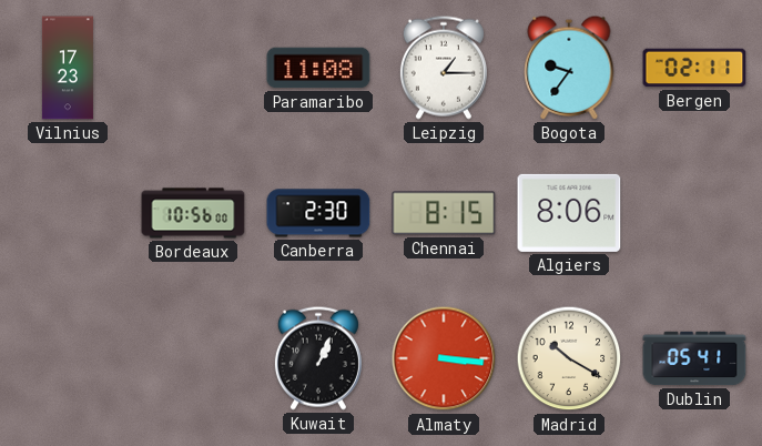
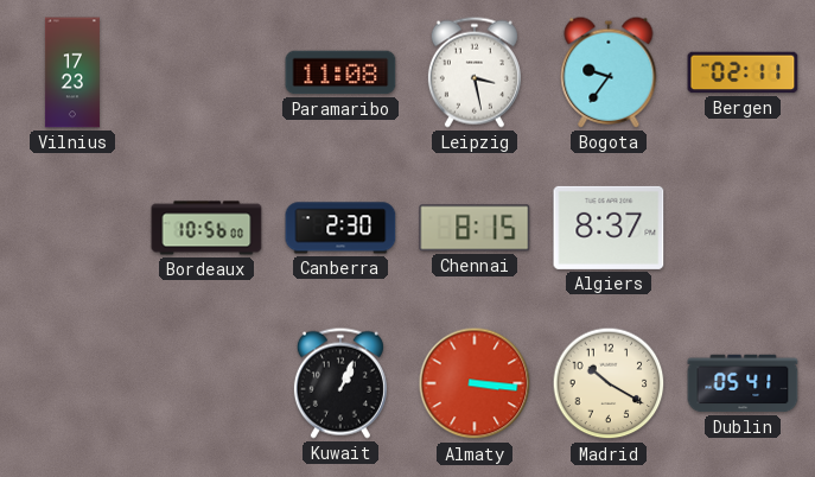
Leipzig: 1:15 -> 3:28
Algiers: 8:06 -> 8:37
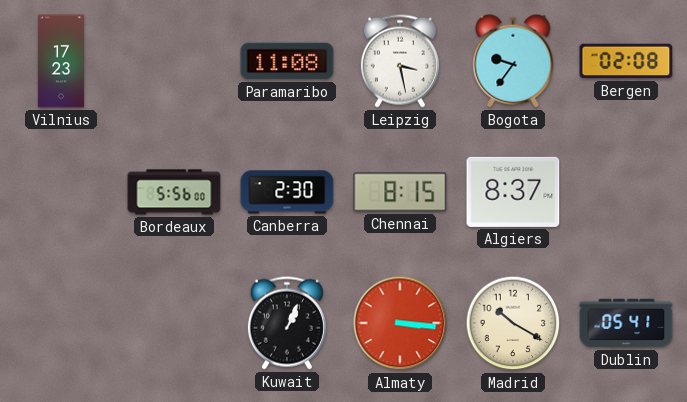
Bergen: 02:11 -> 02:08
Bordeaux: 10:56 -> 5:56
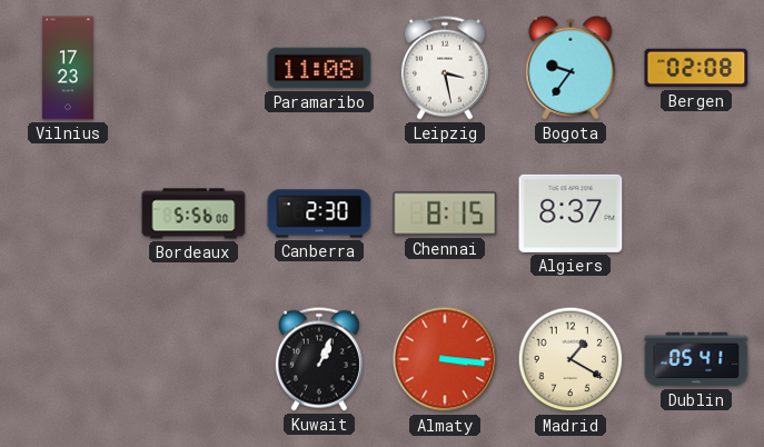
Madrid: 10:20 -> 1:20
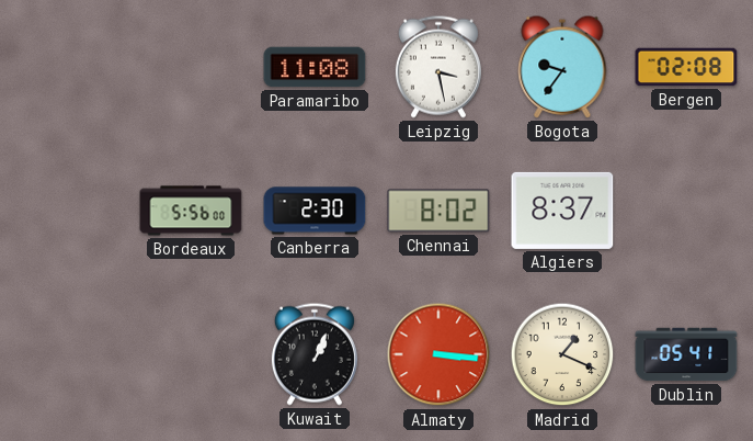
Vilnius: 17:23 -> none
Chennai: 8:15 -> 8:02
Madrid: 1:20 -> 1:19
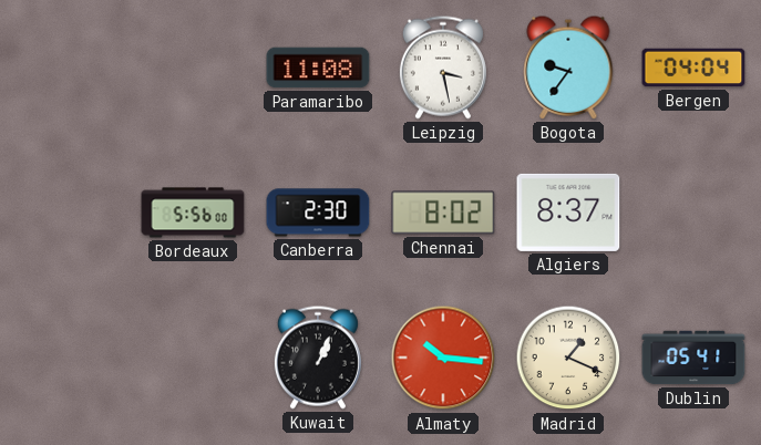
Bergen: 02:08 -> 04:04
Almaty: 3:16 -> 10:16
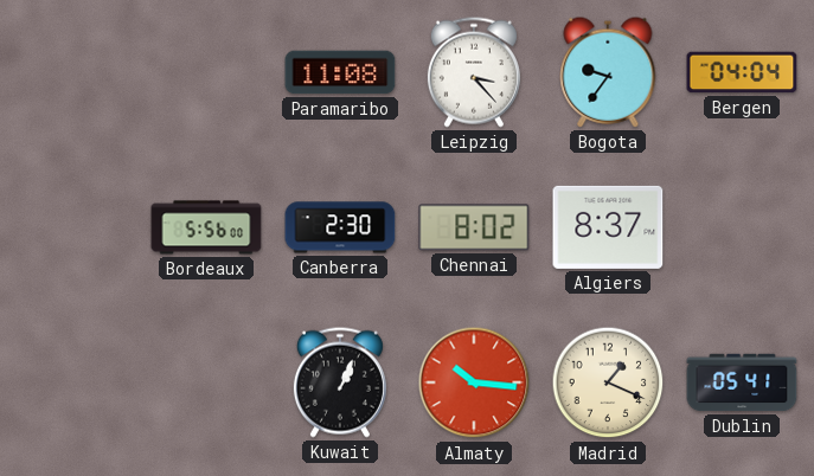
Leipzig: 3:28 -> 3:23
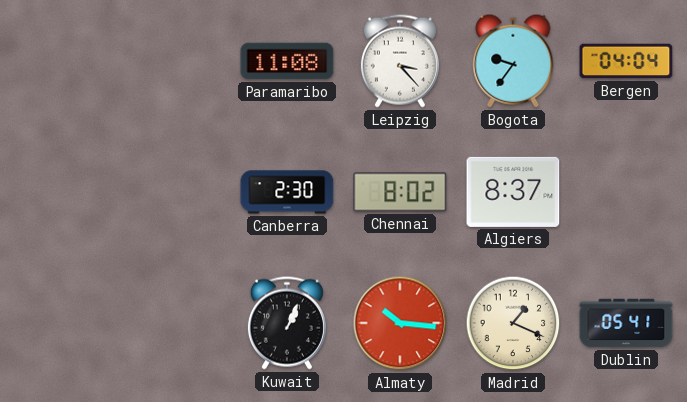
Bordeaux: 5:56 -> none
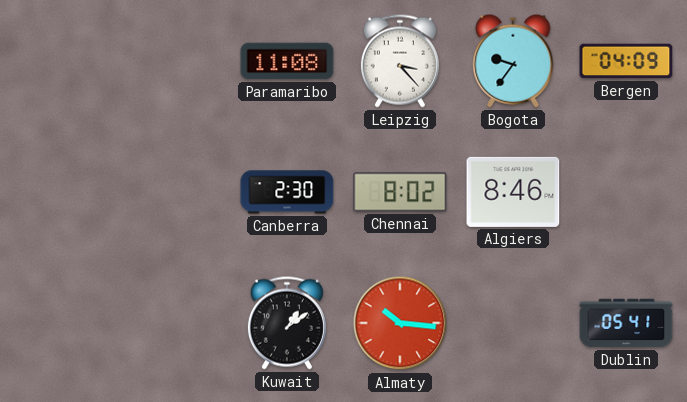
Bergen: 04:04 -> 04:09
Algiers: 8:37 -> 8:46
Kuwait: 1:04 -> 1:09
Madrid: 1:19 -> none
